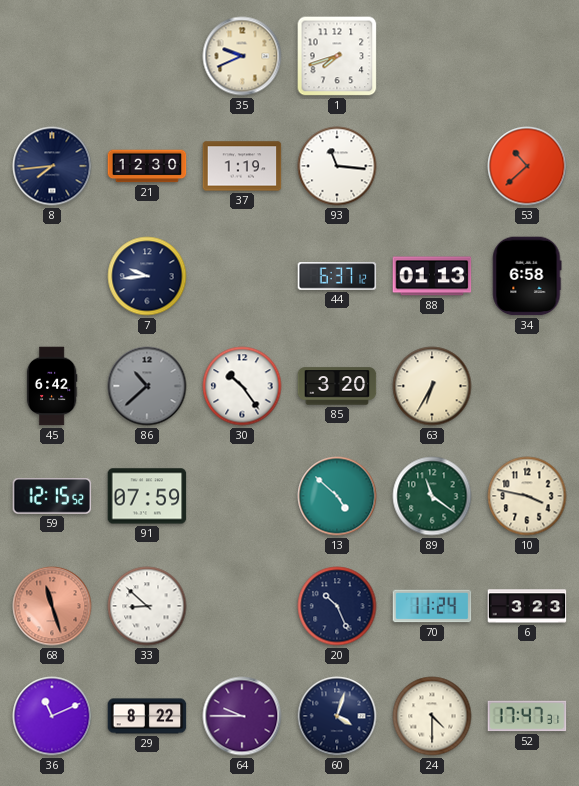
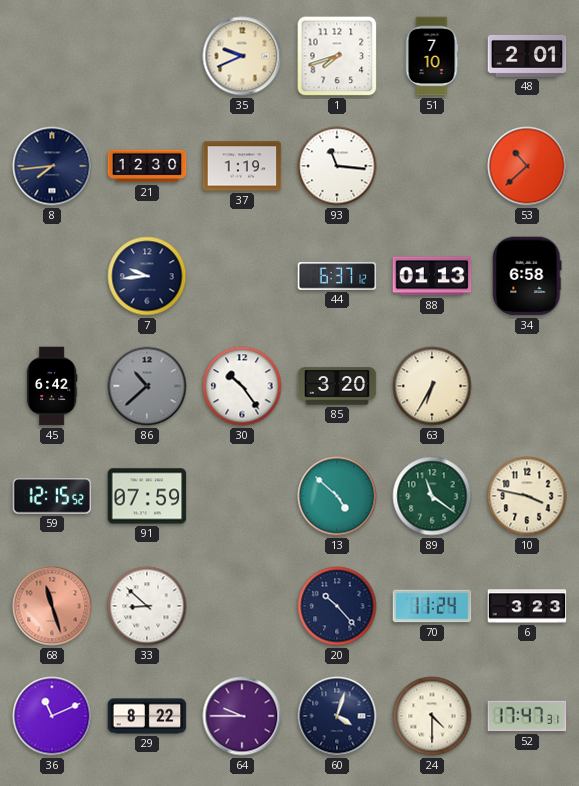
51: none -> 7:10
48: none -> 2:01
20: 10:26 -> 10:23
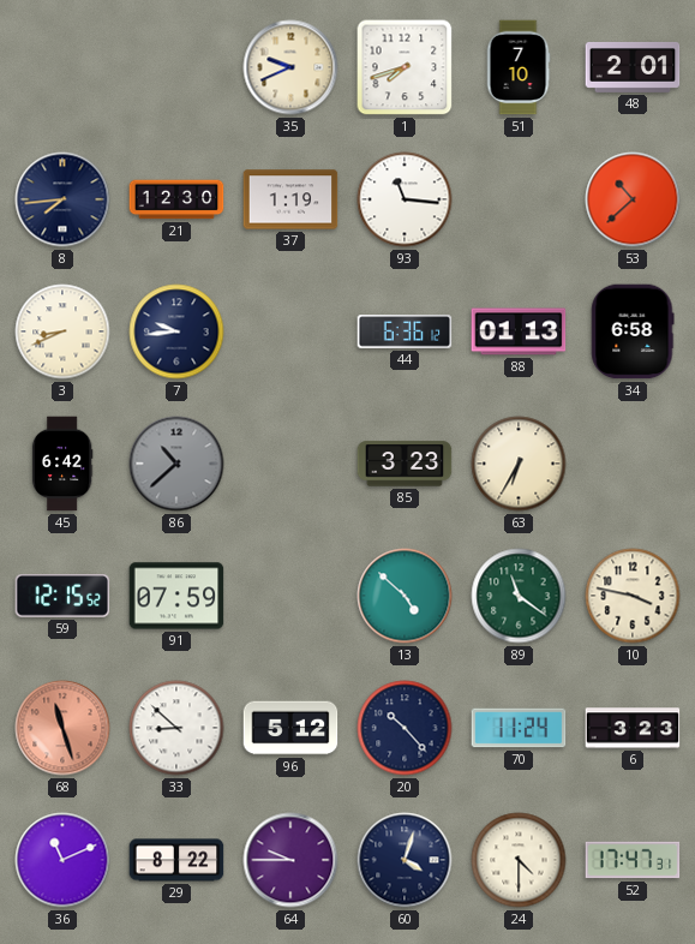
3: none -> 8:41
44: 6:37 -> 6:36
30: 10:24 -> none
85: 3:20 -> 3:23
96: none -> 5:12
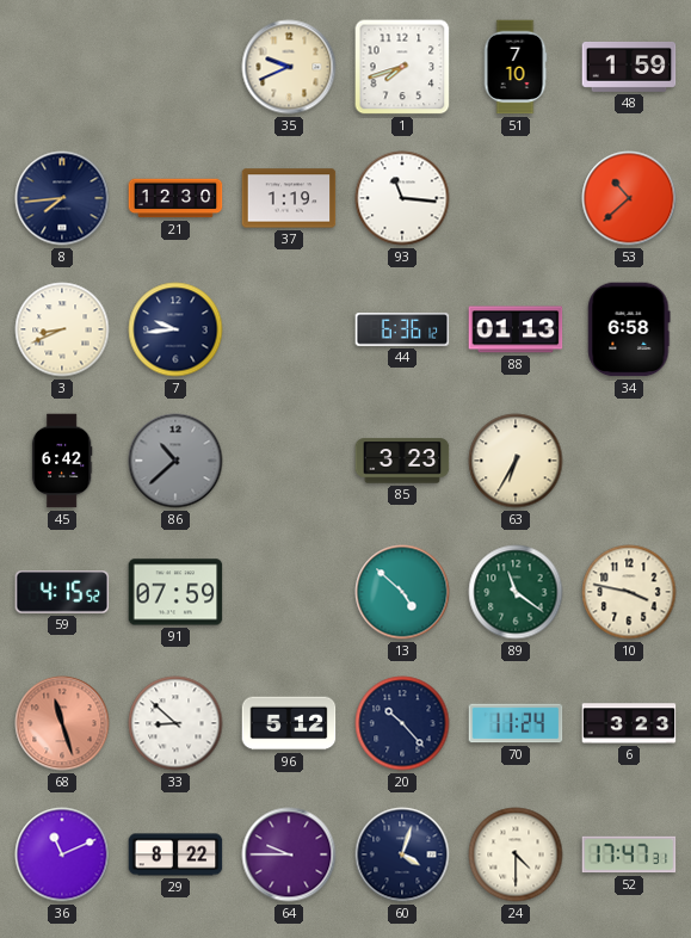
48: 2:01 -> 1:59
59: 12:15 -> 4:15
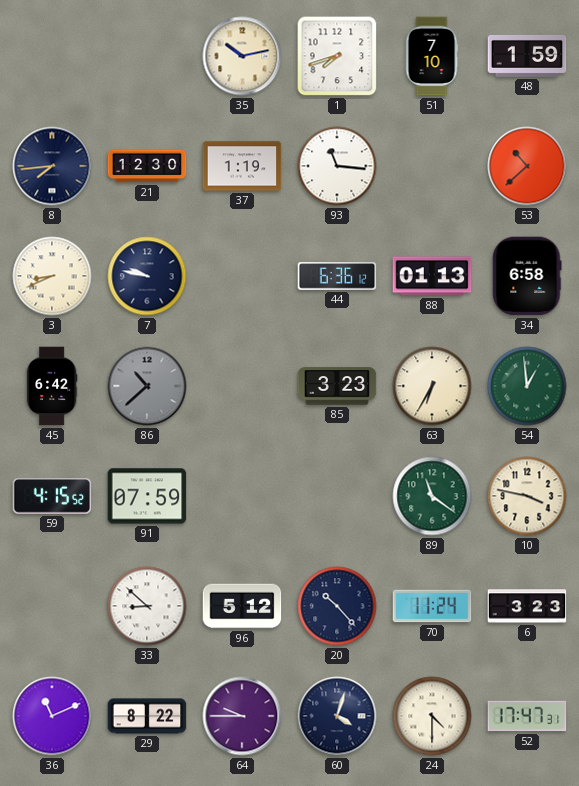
35: 9:41 -> 10:13
7: 9:44 -> 9:47
54: none -> 12:59
13: 4:52 -> none
68: 11:27 -> none
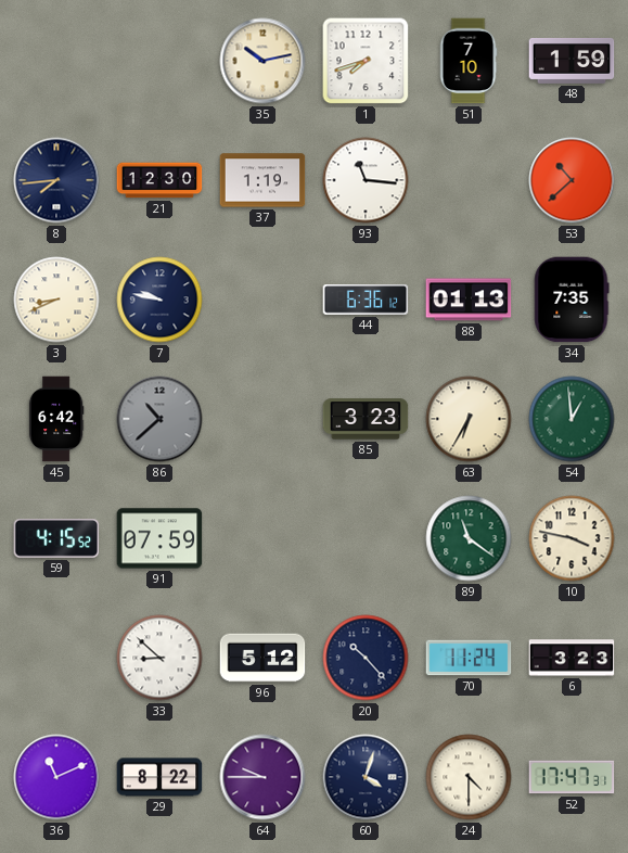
34: 6:58 -> 7:35
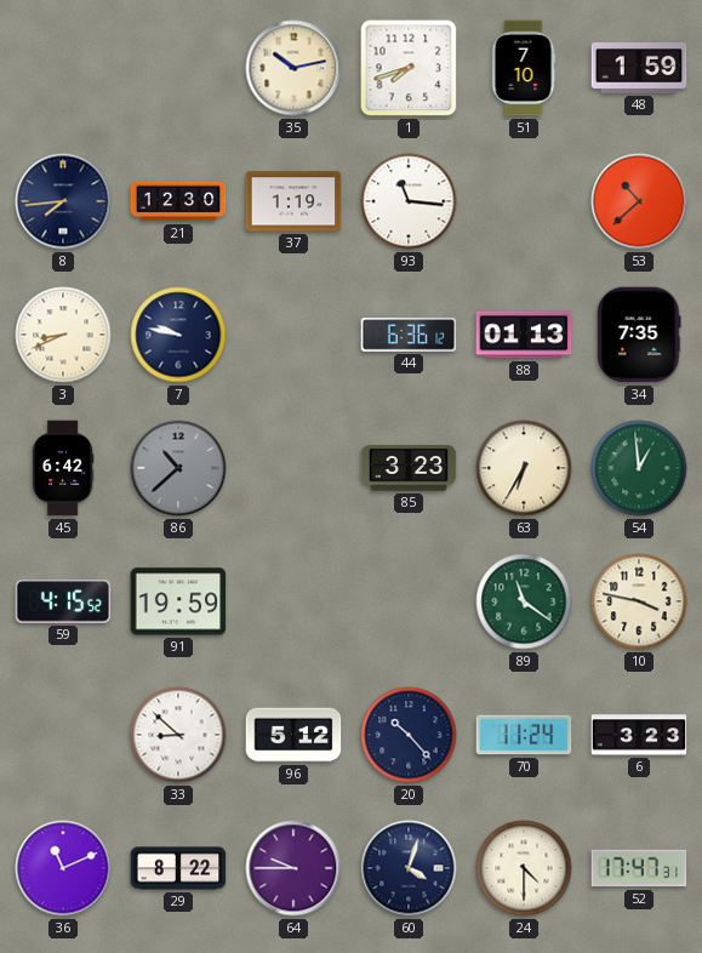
91: 07:59 -> 19:59
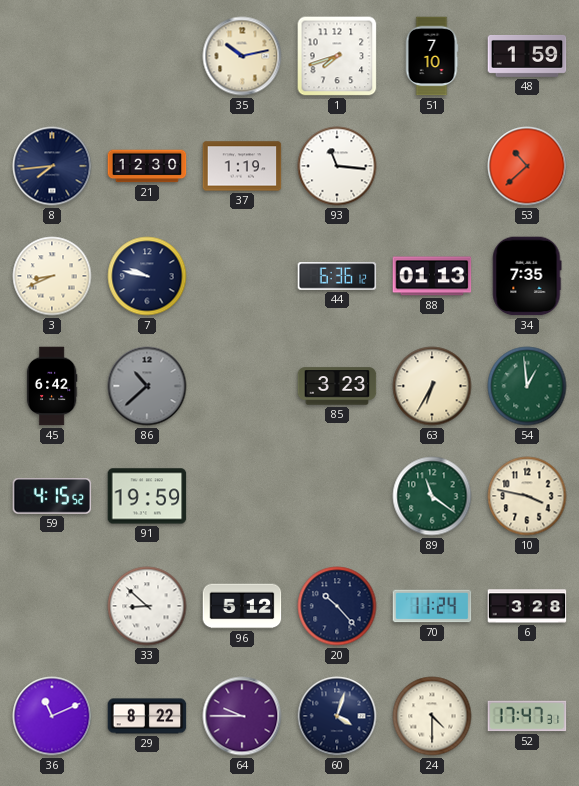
6: 3:23 -> 3:28
